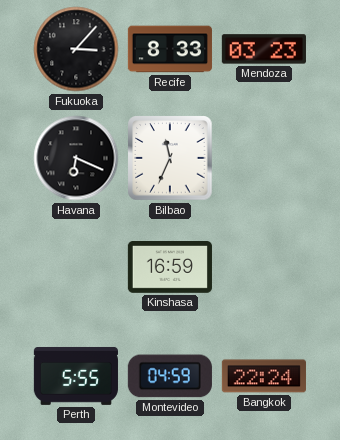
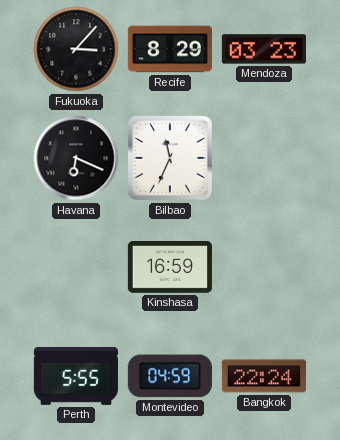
Recife: 8:33 -> 8:29
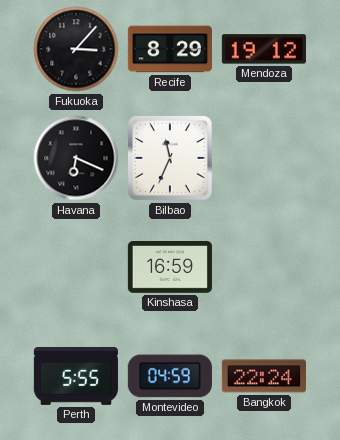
Mendoza: 03:23 -> 19:12
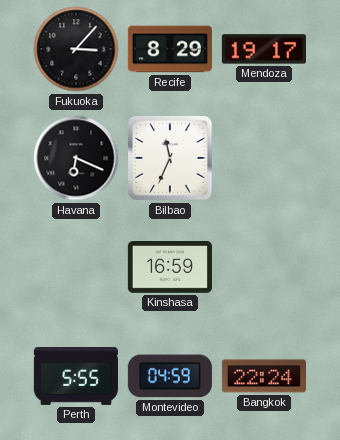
Mendoza: 19:12 -> 19:17
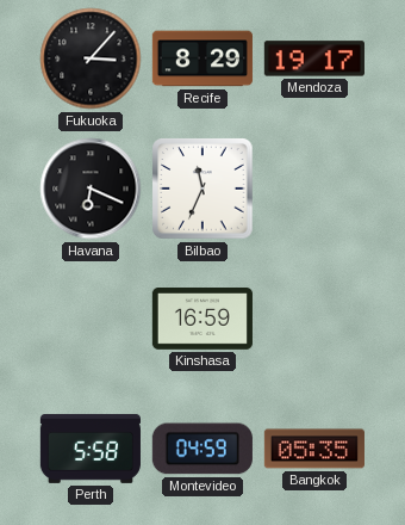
Perth: 5:55 -> 5:58
Bangkok: 22:24 -> 05:35
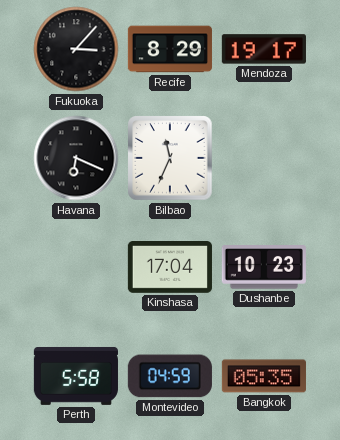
Kinshasa: 16:59 -> 17:04
Dushanbe: none -> 10:23
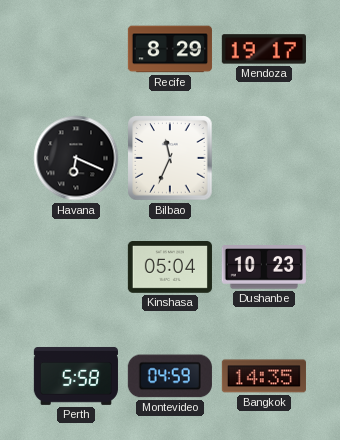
Fukuoka: 3:07 -> none
Kinshasa: 17:04 -> 05:04
Bangkok: 05:35 -> 14:35
